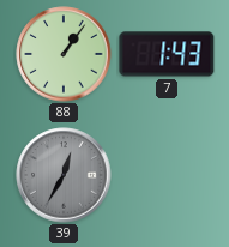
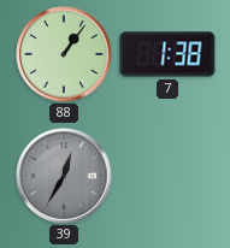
7: 1:43 -> 1:38
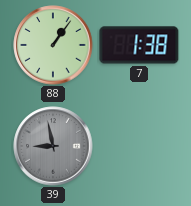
39: 12:35 -> 8:58
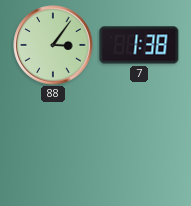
88: 1:06 -> 3:06
39: 8:58 -> none
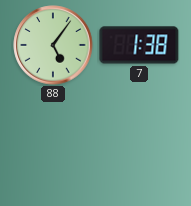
88: 3:06 -> 5:06
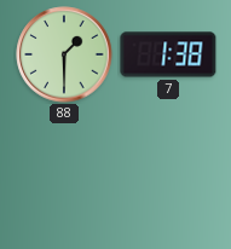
88: 5:06 -> 1:30
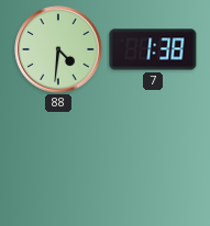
88: 1:30 -> 4:31
